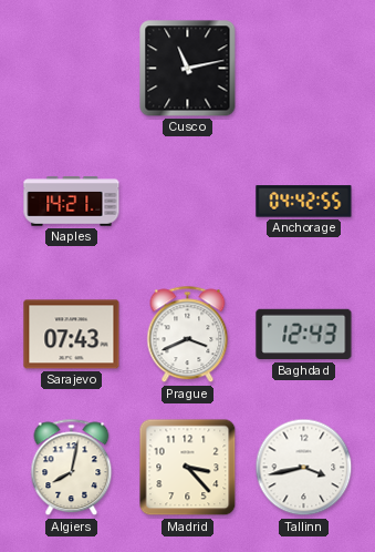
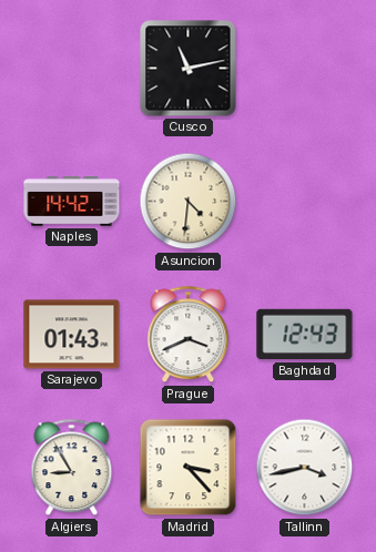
Naples: 14:21 -> 14:42
Asuncion: none -> 4:31
Anchorage: 04:42 -> none
Sarajevo: 07:43 -> 01:43
Algiers: 8:02 -> 8:55
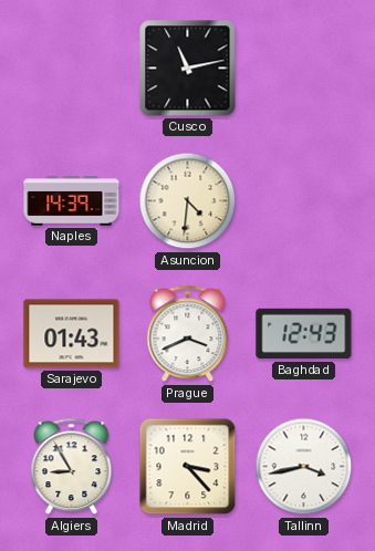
Naples: 14:42 -> 14:39
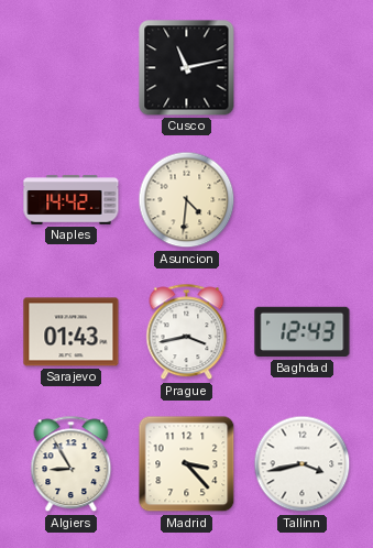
Naples: 14:39 -> 14:42
Prague: 3:41 -> 3:43
